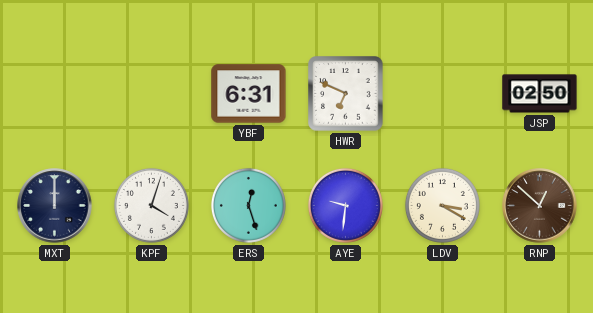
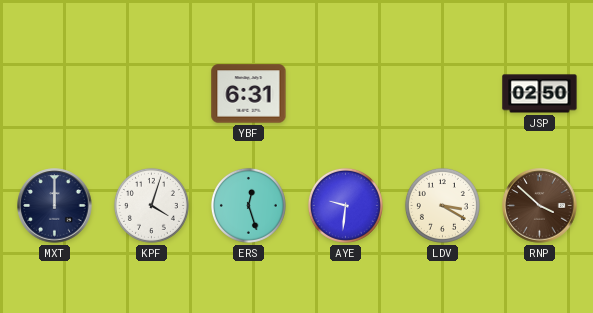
HWR: 6:49 -> none
RNP: 12:52 -> 3:52
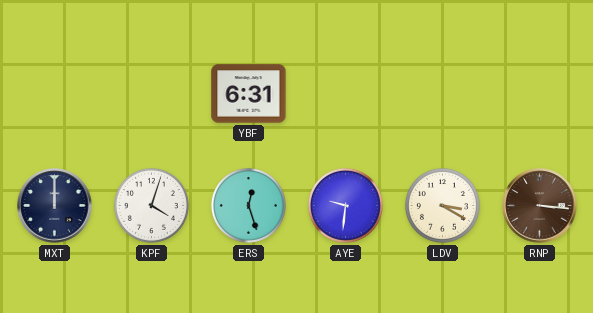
JSP: 02:50 -> none
RNP: 3:52 -> 3:16
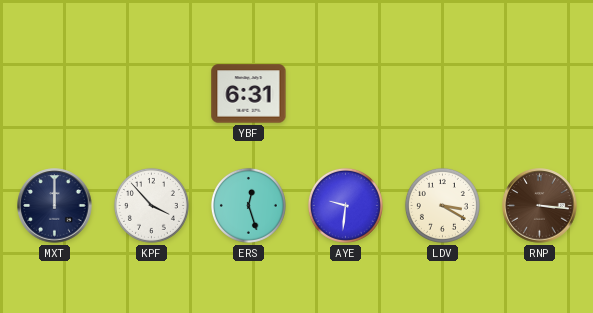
KPF: 4:03 -> 3:53
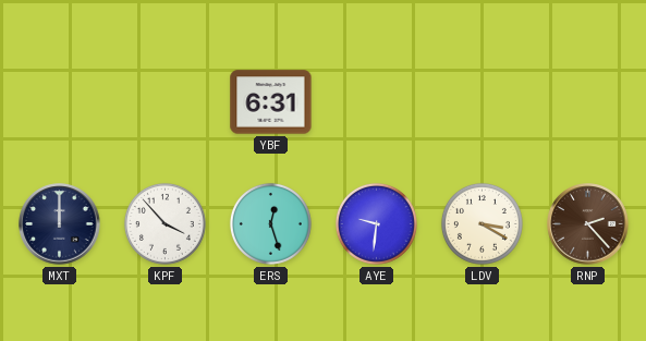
RNP: 3:16 -> 2:23
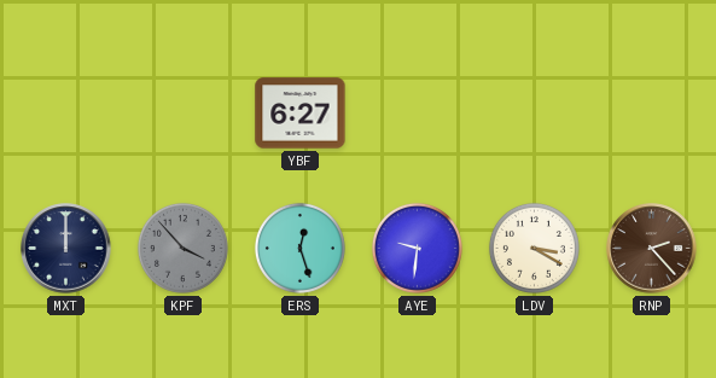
YBF: 6:31 -> 6:27
KPF dial: white -> grey
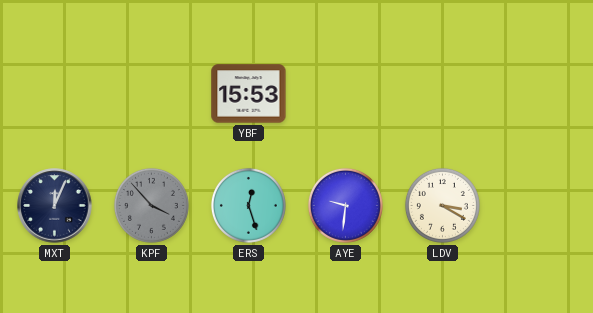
YBF: 6:27 -> 15:53
MXT: 12:00 -> 12:04
RNP: 2:23 -> none
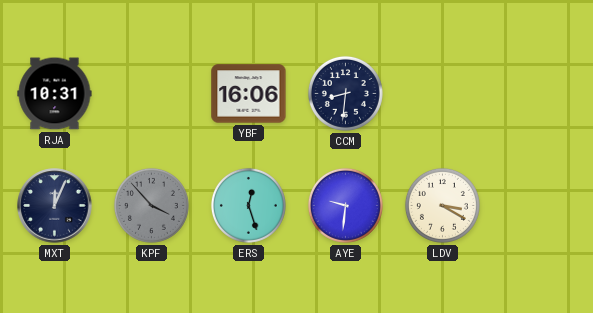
RJA: none -> 10:31
YBF: 15:53 -> 16:06
CCM: none -> 8:31
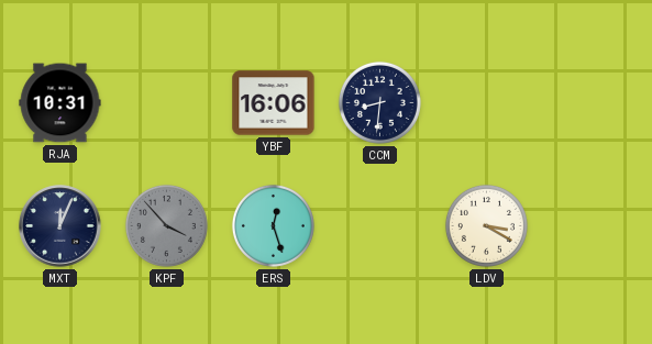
AYE: 9:31 -> none
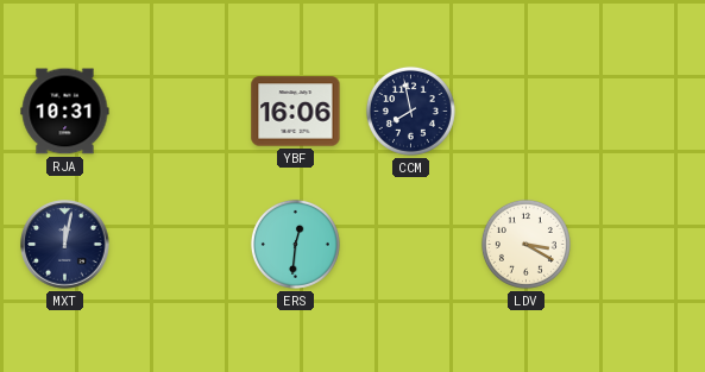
CCM: 8:31 -> 7:58
MXT: 12:04 -> 12:02
KPF: 3:53 -> none
ERS: 12:27 -> 12:31
